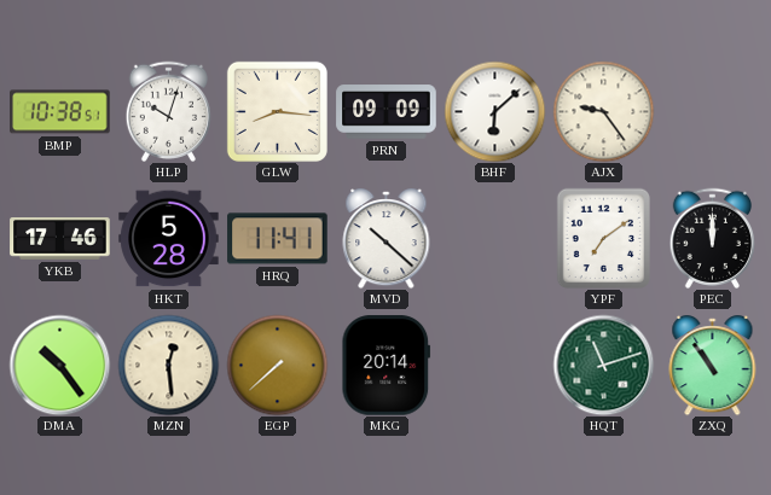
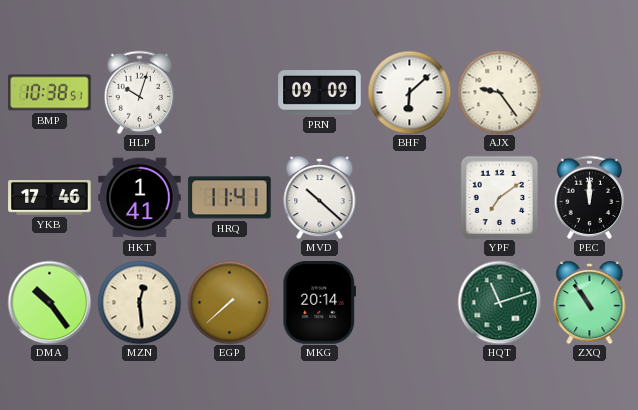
GLW: 8:16 -> none
HKT: 5:28 -> 1:41
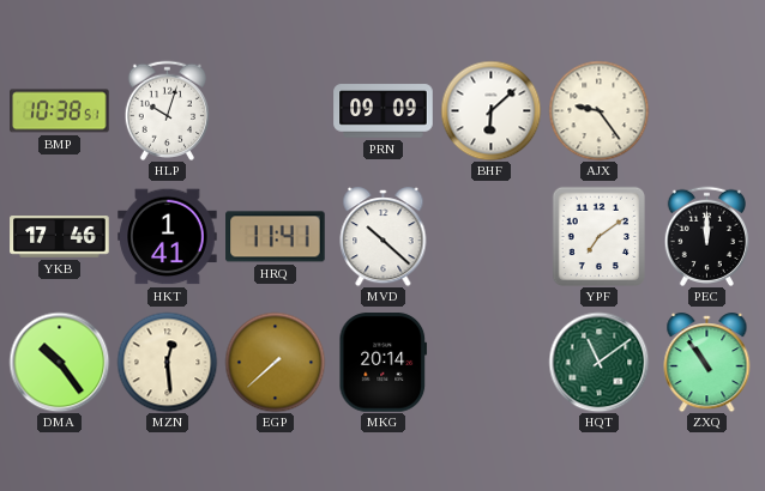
HQT: 11:12 -> 11:09
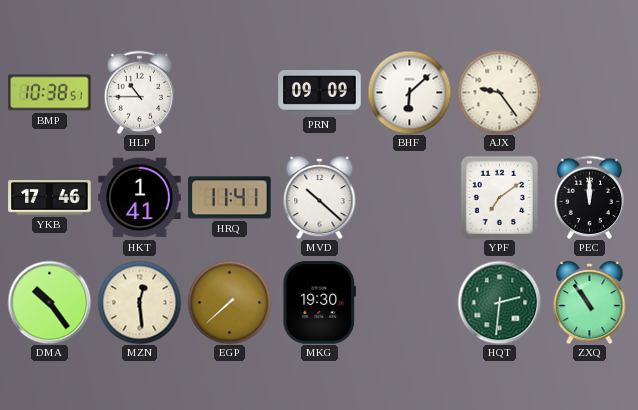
HLP: 10:03 -> 10:45
MKG: 20:14 -> 19:30
HQT: 11:09 -> 2:31
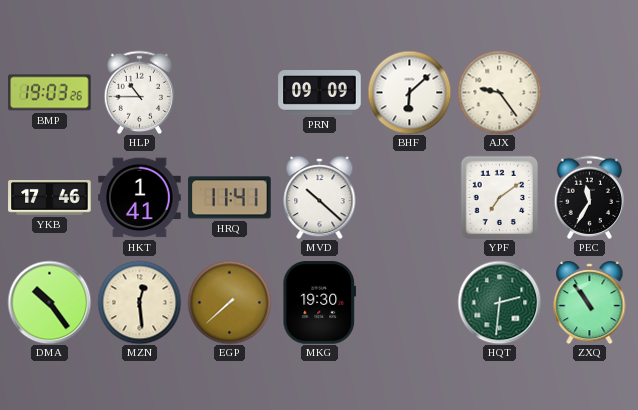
BMP: 10:38 -> 19:03
PEC: 12:00 -> 11:35
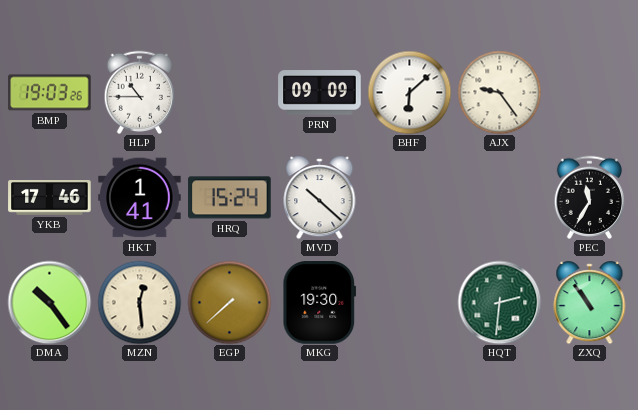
HRQ: 11:41 -> 15:24
YPF: 7:09 -> none
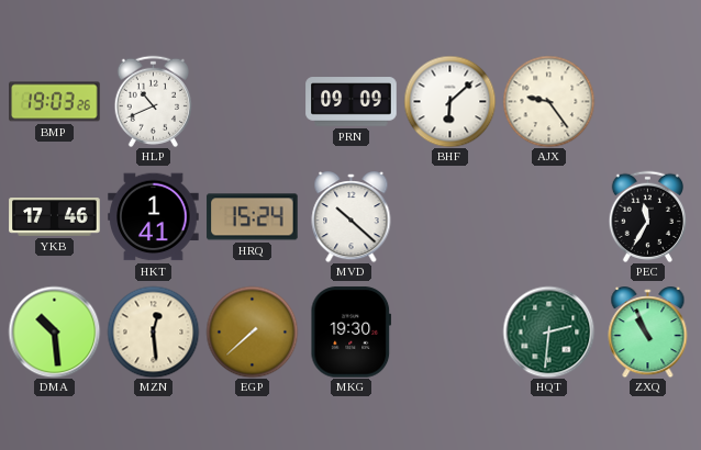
HLP: 10:45 -> 10:41
DMA: 10:24 -> 10:29
ZXQ: 10:54 -> 10:56
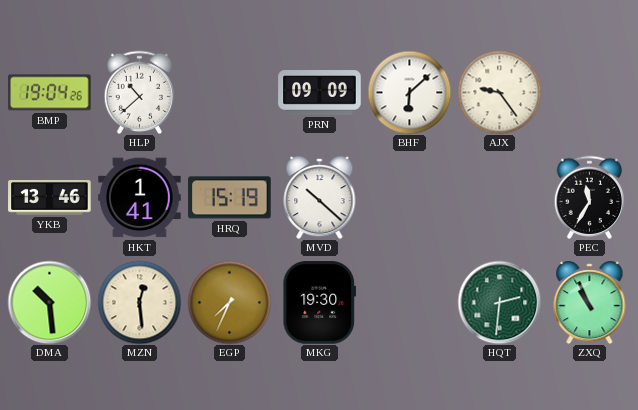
BMP: 19:03 -> 19:04
HLP: 10:41 -> 10:38
YKB: 17:46 -> 13:46
HRQ: 15:24 -> 15:19
EGP: 7:38 -> 7:34
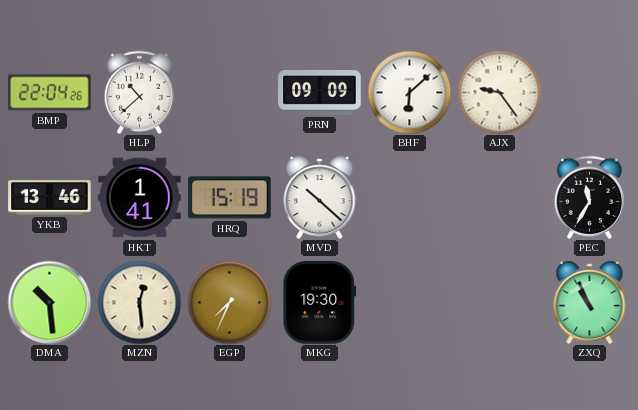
BMP: 19:04 -> 22:04
HQT: 2:31 -> none
